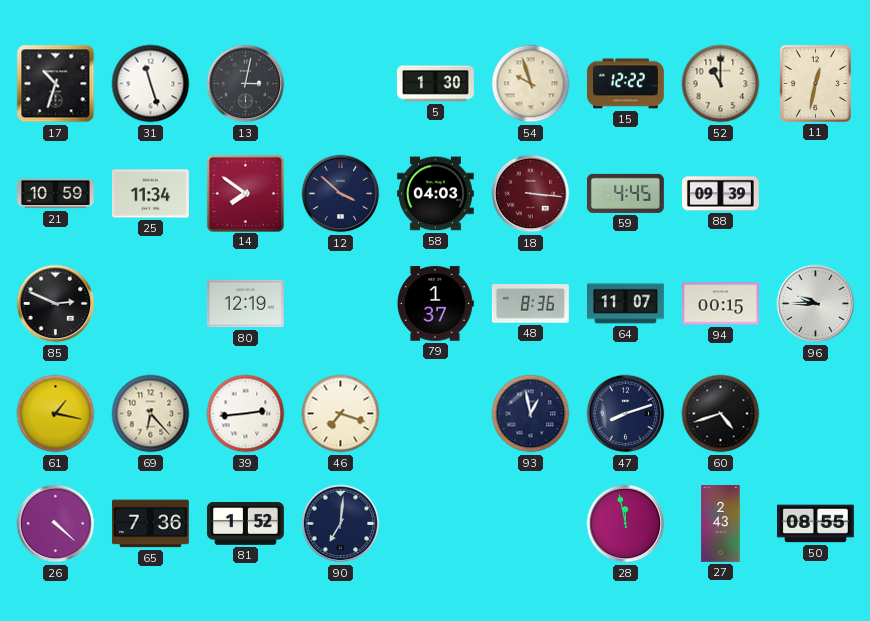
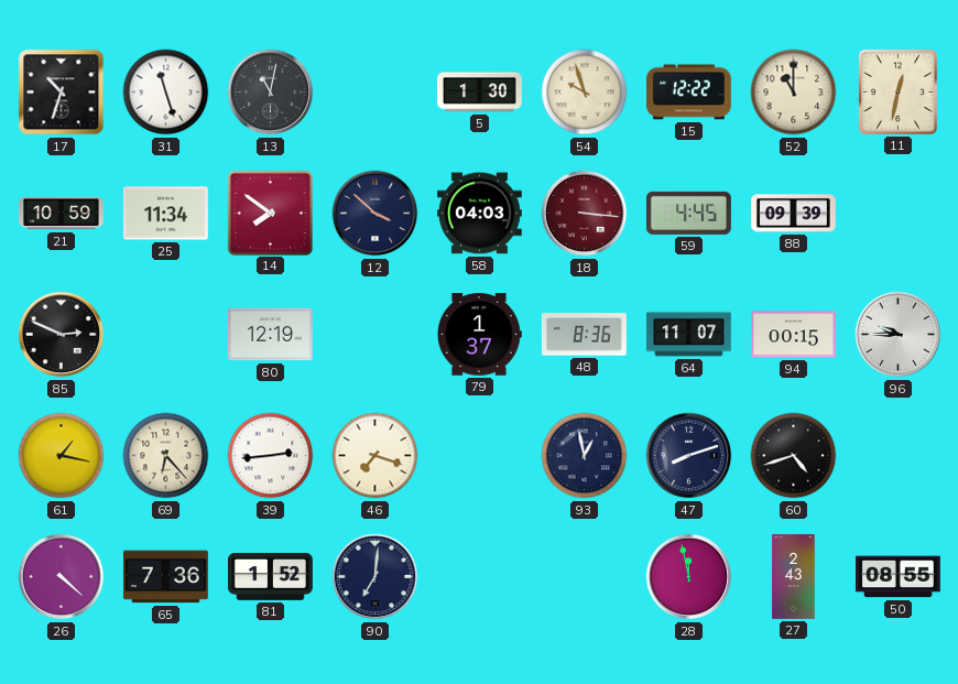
13: 3:02 -> 11:02
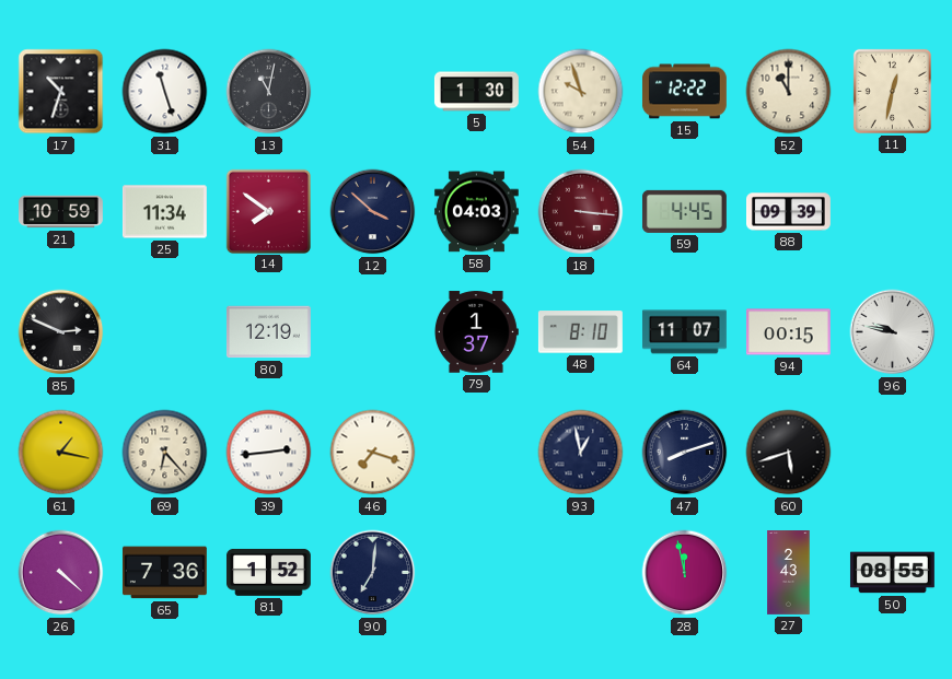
48: 8:36 -> 8:10
96: 9:45 -> 9:47
60: 4:42 -> 5:42
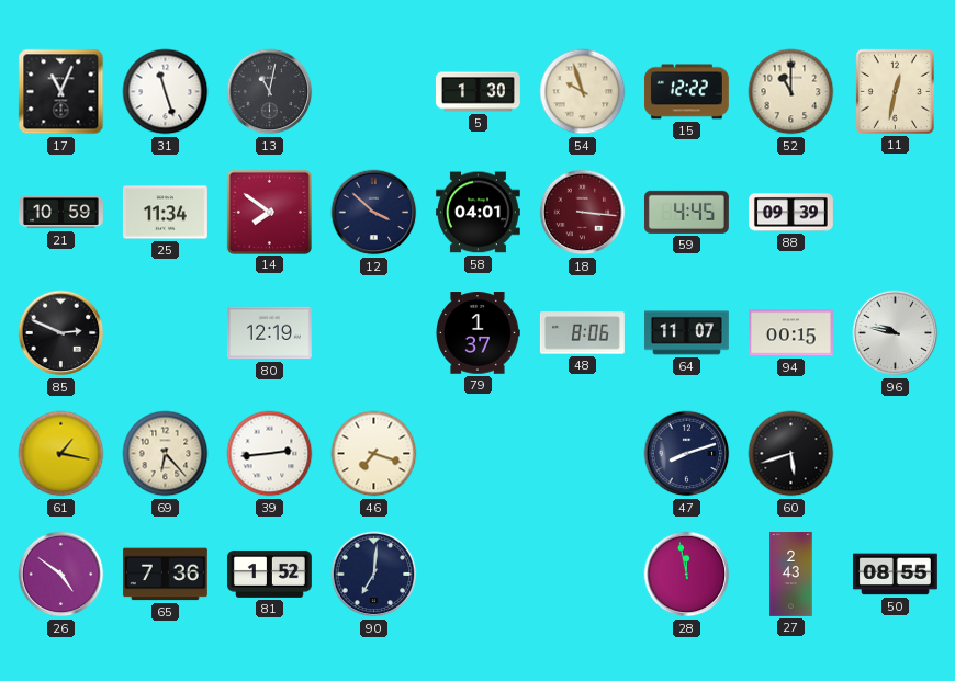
17: 10:33 -> 11:04
58: 04:03 -> 04:01
48: 8:10 -> 8:06
93: 12:58 -> none
26: 4:22 -> 4:51
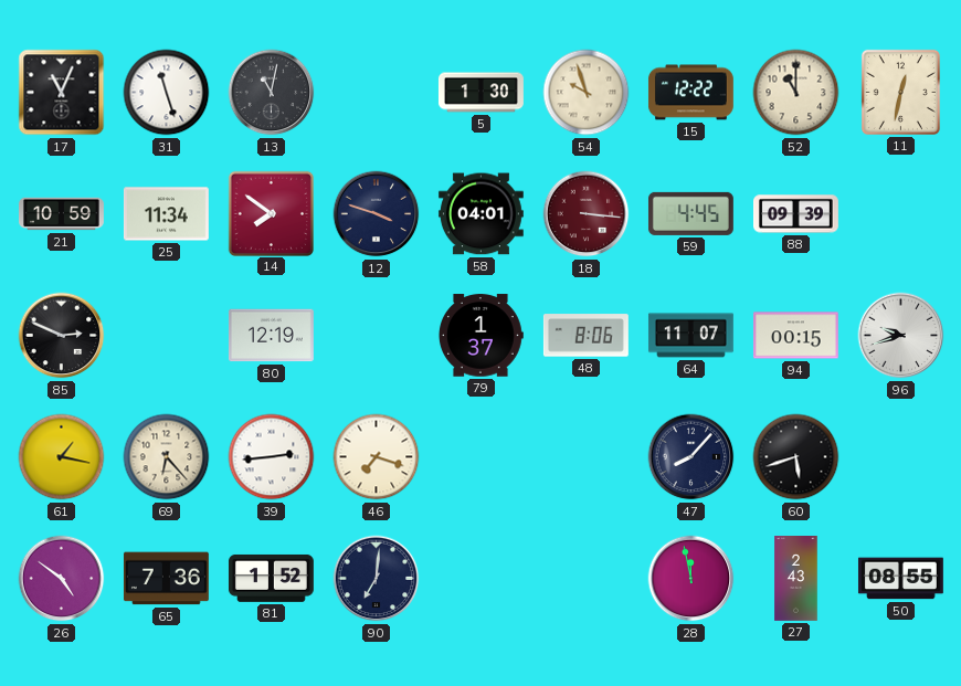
12: 3:52 -> 3:48
96: 9:47 -> 9:42
47: 8:12 -> 8:07
